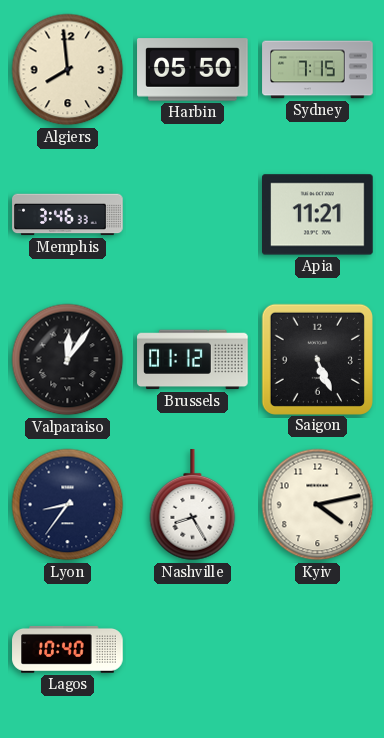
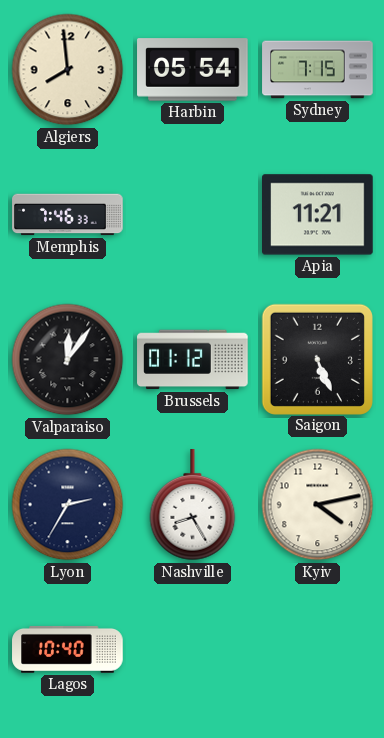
Harbin: 05:50 -> 05:54
Memphis: 3:46 -> 7:46
Lyon: 8:36 -> 2:35
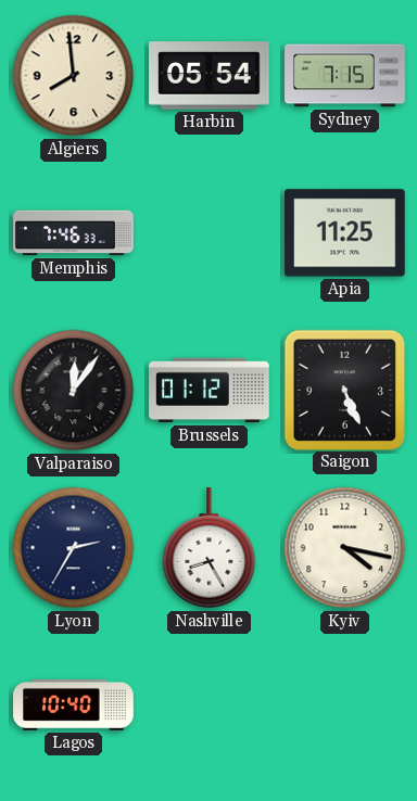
Apia: 11:21 -> 11:25
Kyiv: 4:13 -> 4:17
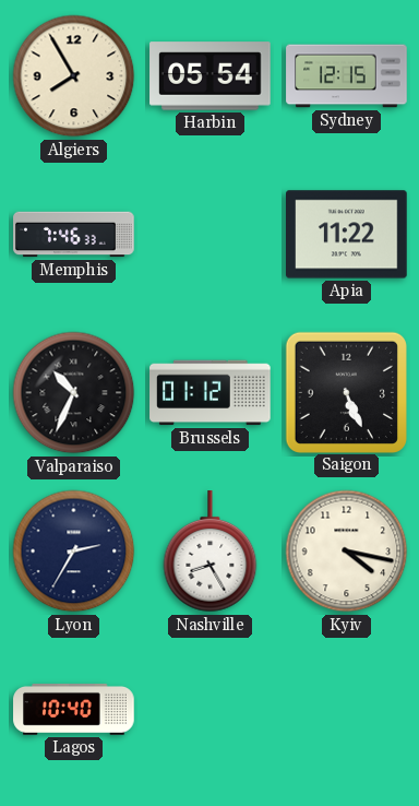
Algiers: 7:59 -> 7:55
Sydney: 7:15 -> 12:15
Apia: 11:25 -> 11:22
Valparaiso: 12:06 -> 10:34
